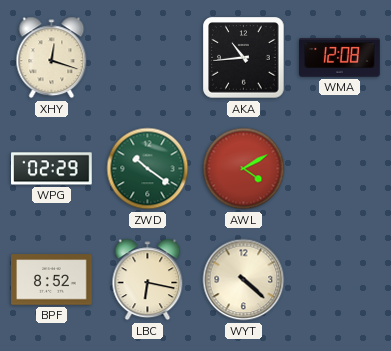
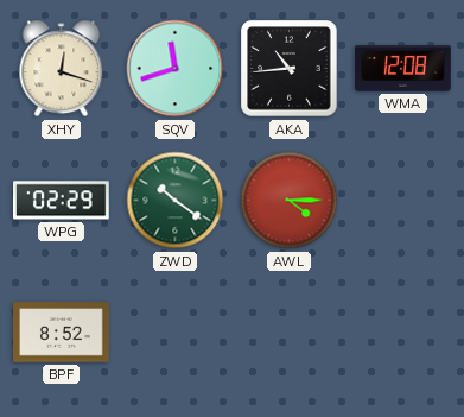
SQV: none -> 11:42
AWL: 4:10 -> 4:15
LBC: 6:17 -> none
WYT: 4:22 -> none
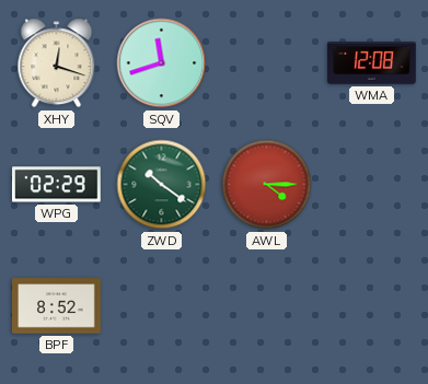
AKA: 10:44 -> none
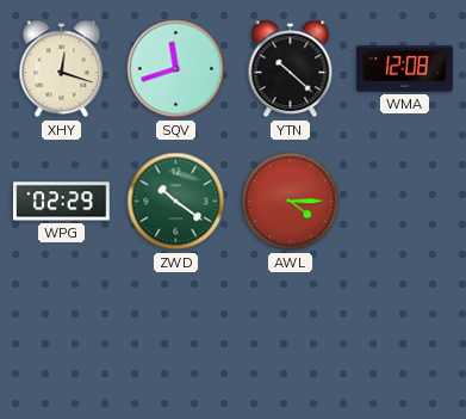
YTN: none -> 10:22
BPF: 8:52 -> none
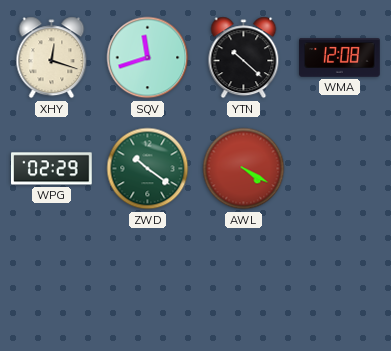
AWL: 4:15 -> 4:20
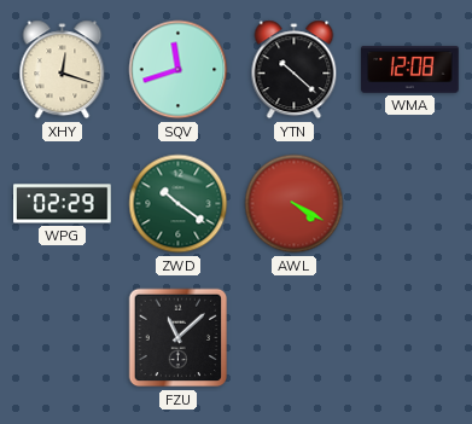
FZU: none -> 11:08
